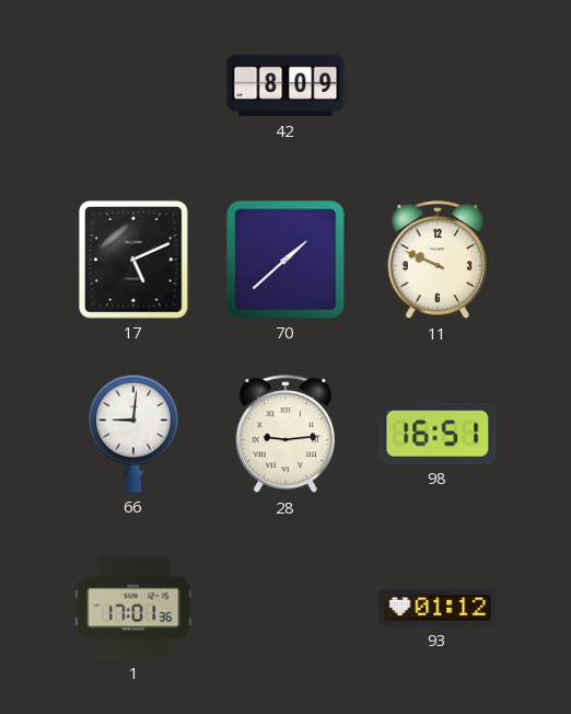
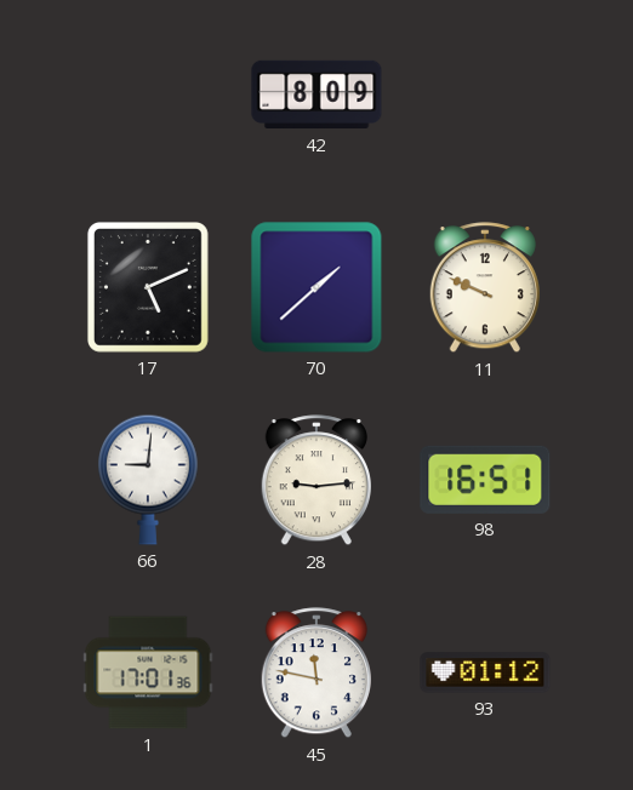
45: none -> 11:47
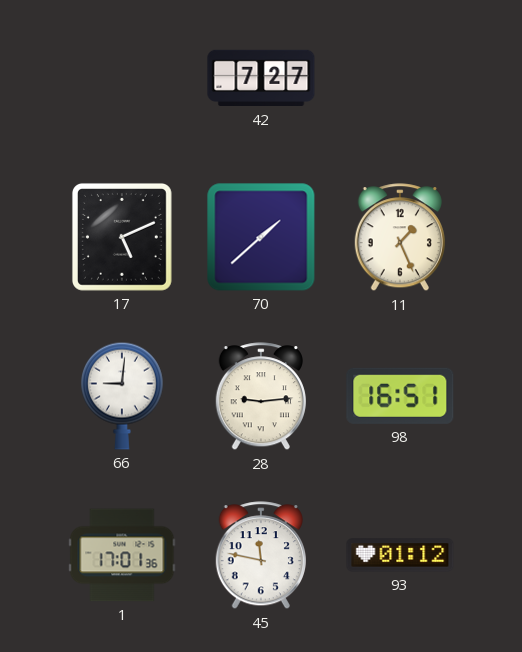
42: 8:09 -> 7:27
11: 9:49 -> 1:26
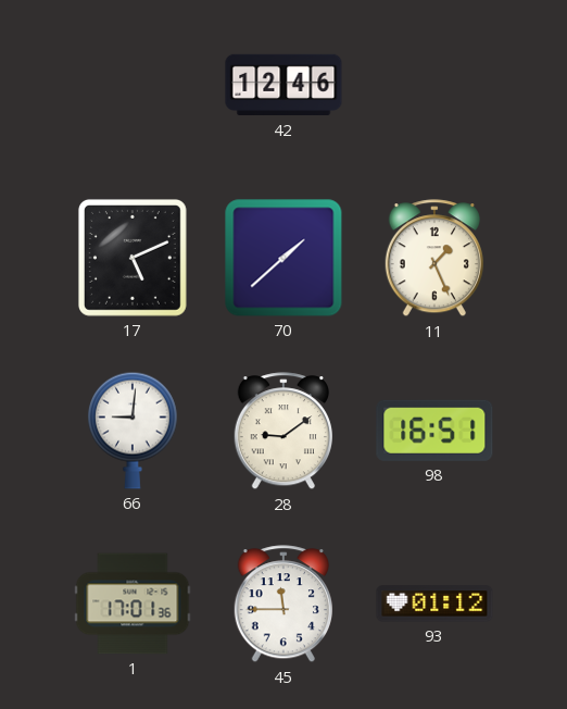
42: 7:27 -> 12:46
28: 9:14 -> 9:09
45: 11:47 -> 11:45
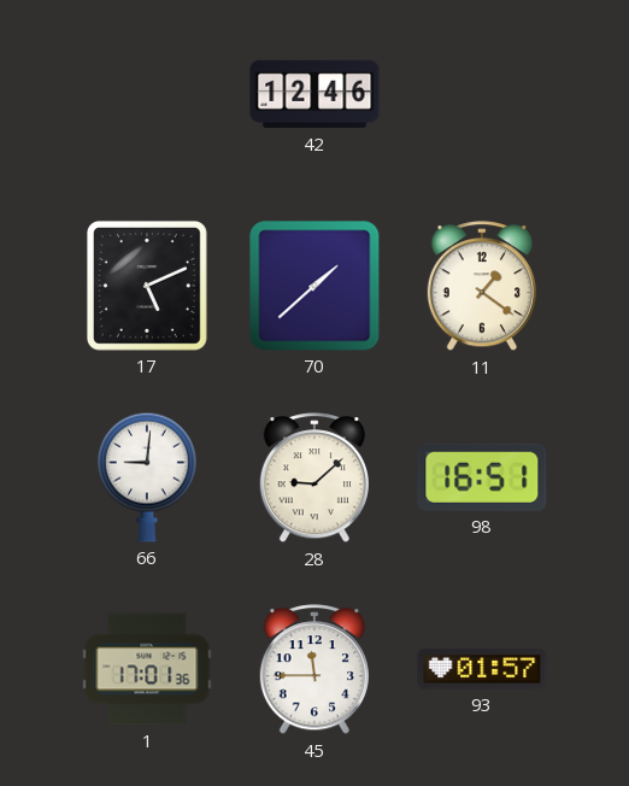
11: 1:26 -> 1:21
28: 9:09 -> 9:08
93: 01:12 -> 01:57
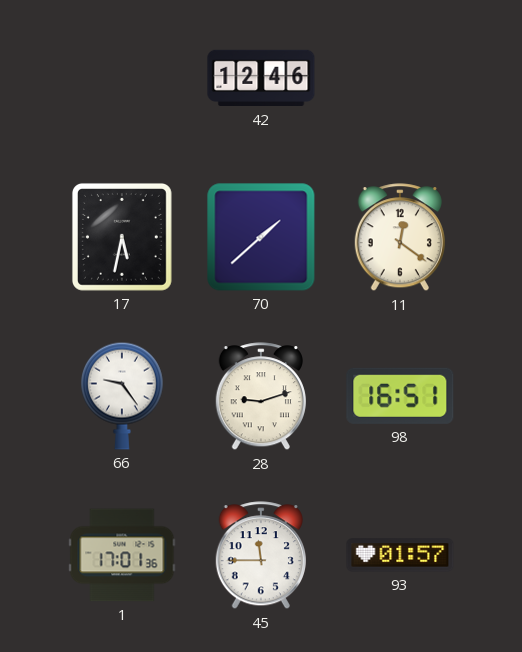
17: 5:11 -> 5:32
11: 1:21 -> 12:21
66: 9:01 -> 9:24
28: 9:08 -> 9:12
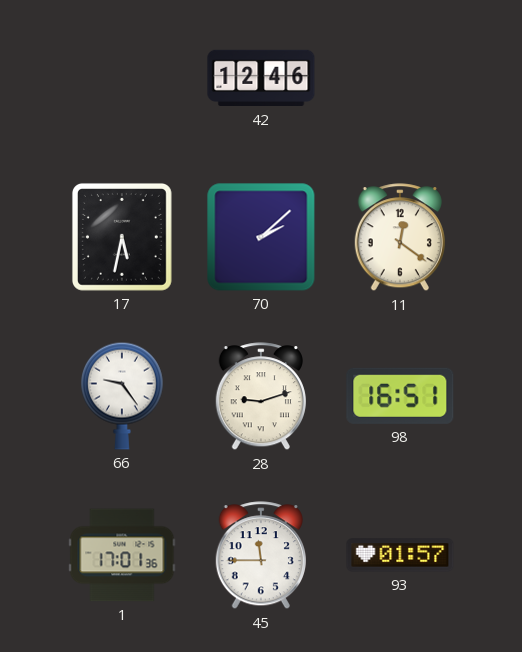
70: 1:38 -> 2:08
